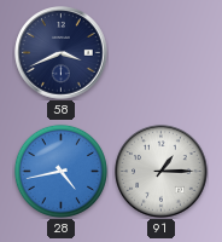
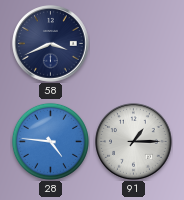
28: 4:43 -> 4:46
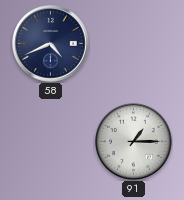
58: 3:41 -> 4:41
28: 4:46 -> none
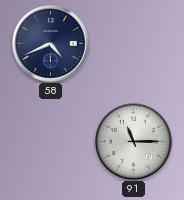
91: 1:15 -> 11:15
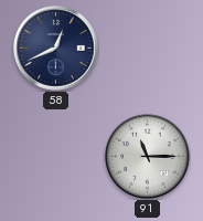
58: 4:41 -> 12:41
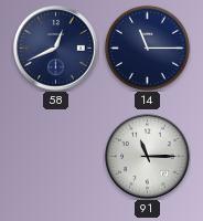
14: none -> 11:15
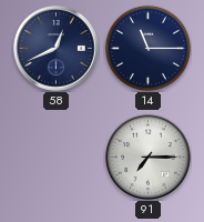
91: 11:15 -> 7:15
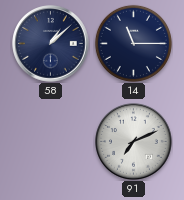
58: 12:41 -> 1:08
91: 7:15 -> 7:11
